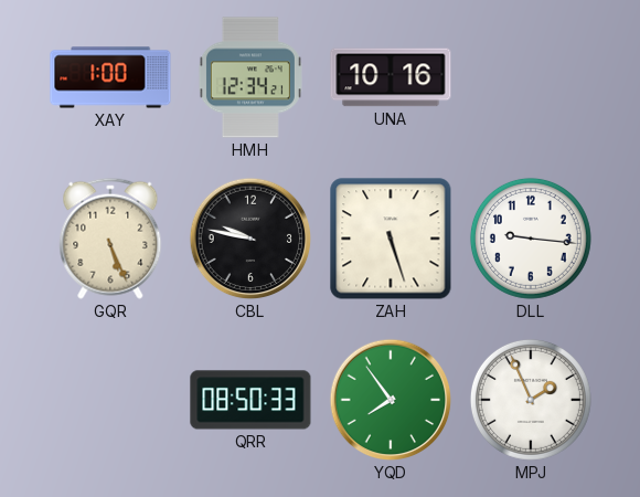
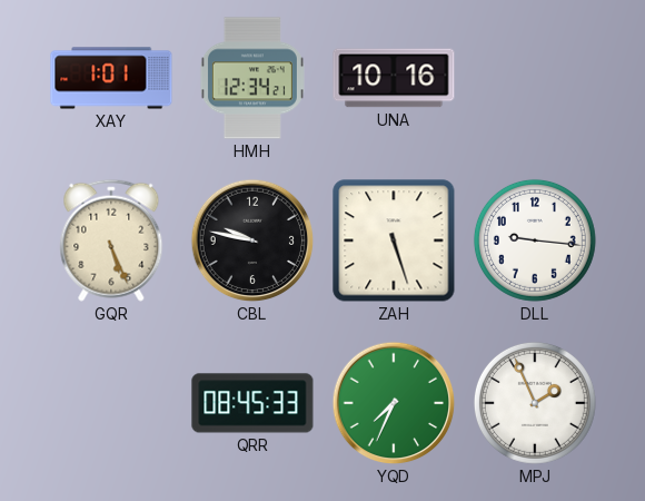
XAY: 1:00 -> 1:01
QRR: 08:50 -> 08:45
YQD: 7:54 -> 7:34
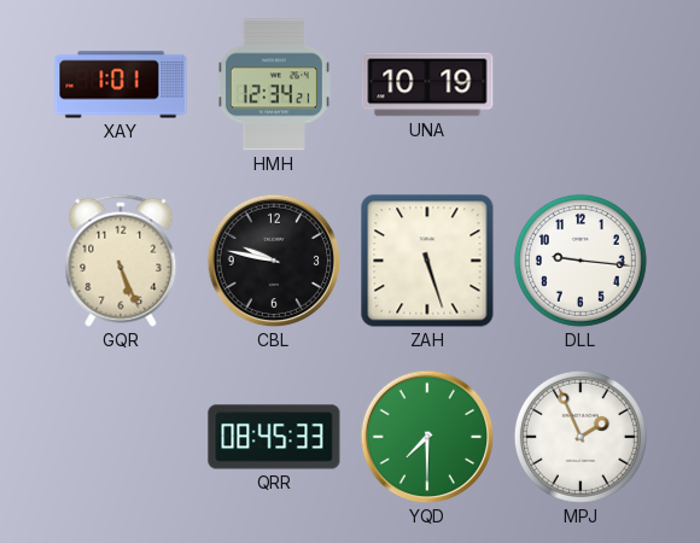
UNA: 10:16 -> 10:19
YQD: 7:34 -> 7:30
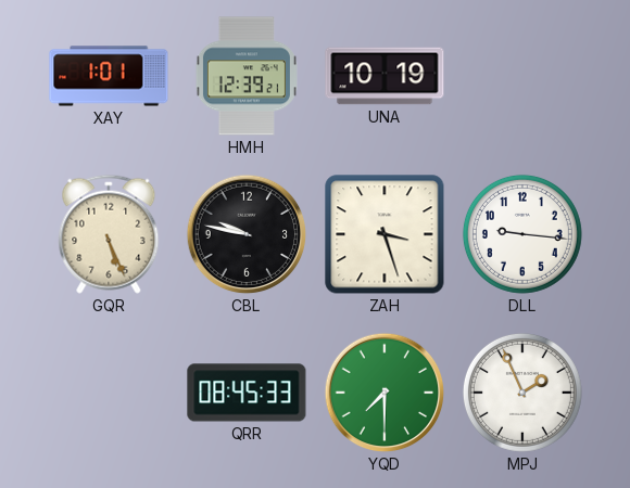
HMH: 12:34 -> 12:39
ZAH: 5:27 -> 3:27
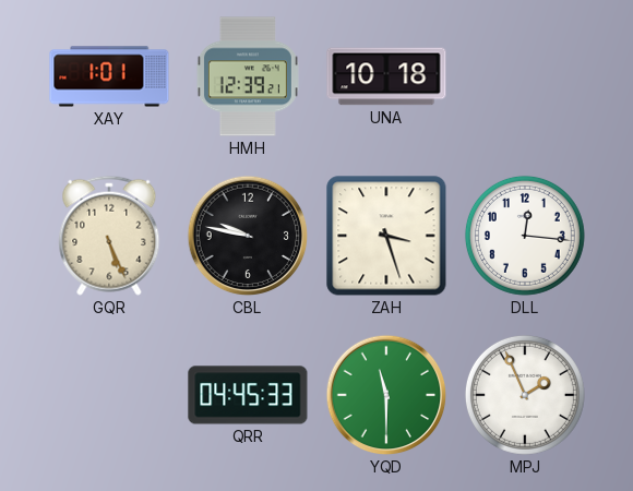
UNA: 10:19 -> 10:18
DLL: 9:16 -> 12:16
QRR: 08:45 -> 04:45
YQD: 7:30 -> 11:30
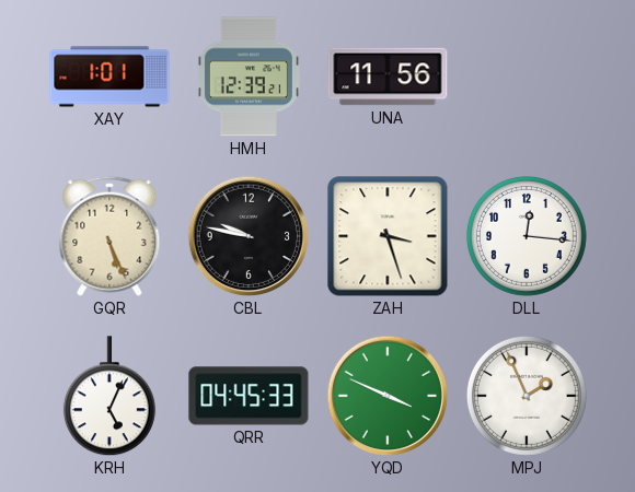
UNA: 10:18 -> 11:56
KRH: none -> 5:04
YQD: 11:30 -> 3:49
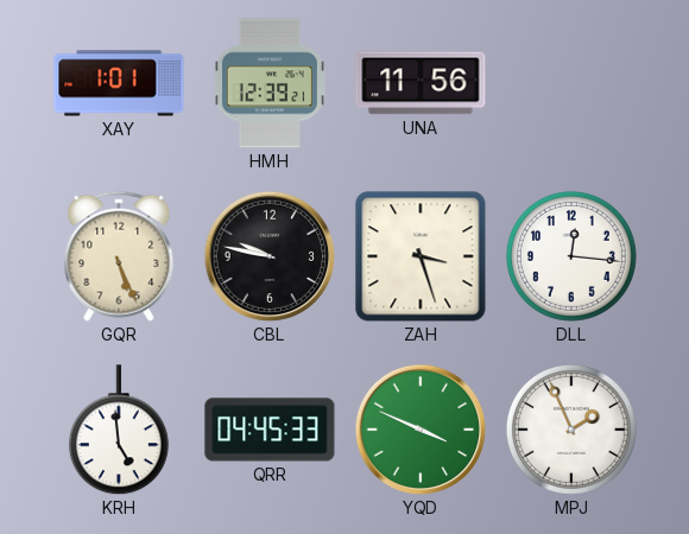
KRH: 5:04 -> 4:59
